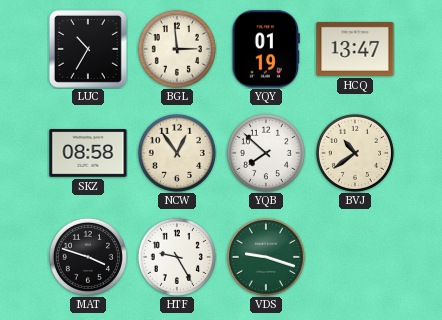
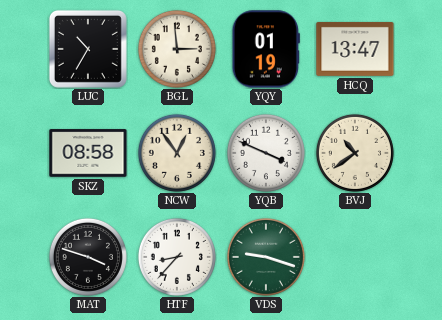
YQB: 7:52 -> 3:49
HTF: 9:25 -> 8:37
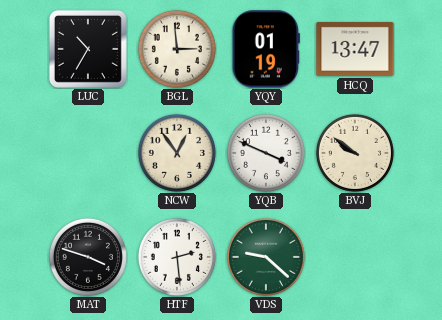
SKZ: 08:58 -> none
BVJ: 10:39 -> 9:51
HTF: 8:37 -> 2:29
VDS: 9:18 -> 9:22
